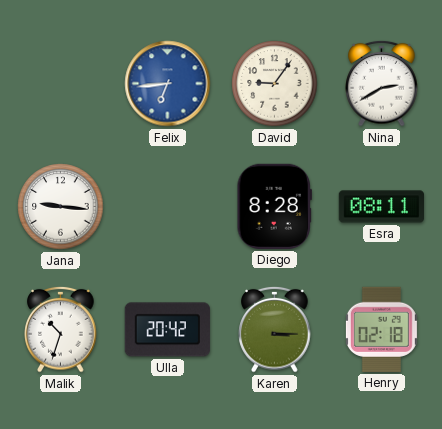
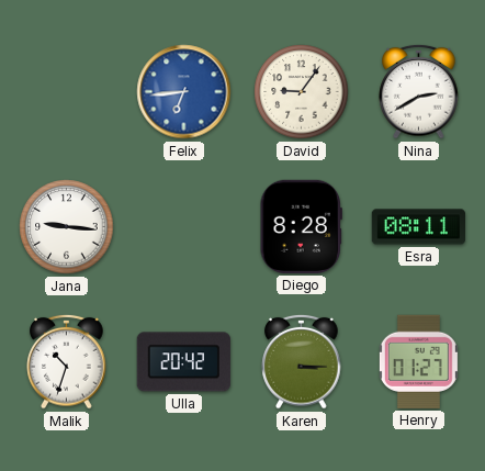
Henry: 02:18 -> 01:27
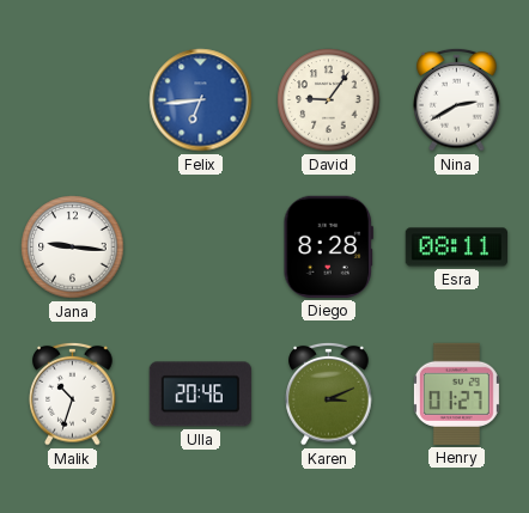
Ulla: 20:42 -> 20:46
Karen: 3:15 -> 3:11
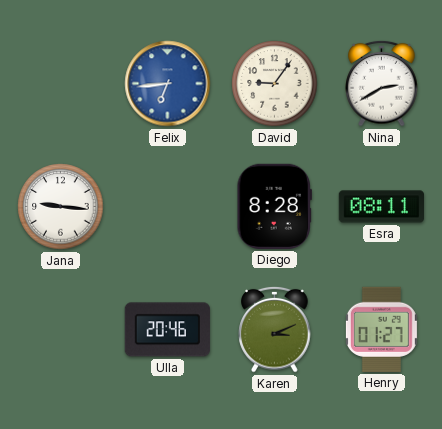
Malik: 10:33 -> none
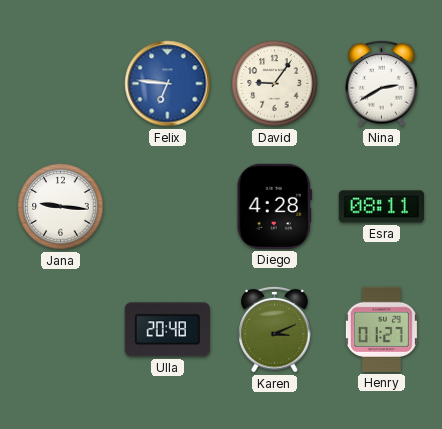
Felix: 6:44 -> 6:46
Diego: 8:28 -> 4:28
Ulla: 20:46 -> 20:48
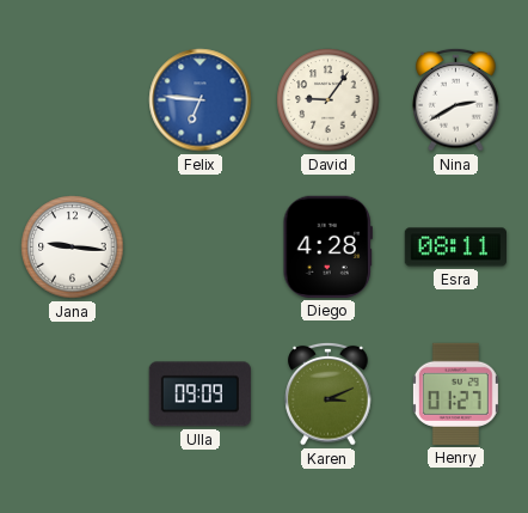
Ulla: 20:48 -> 09:09
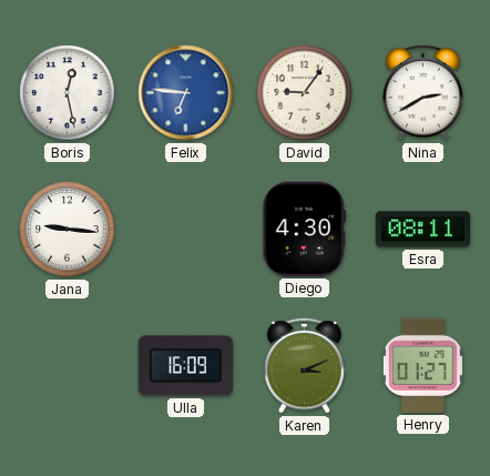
Boris: none -> 12:28
Diego: 4:28 -> 4:30
Ulla: 09:09 -> 16:09
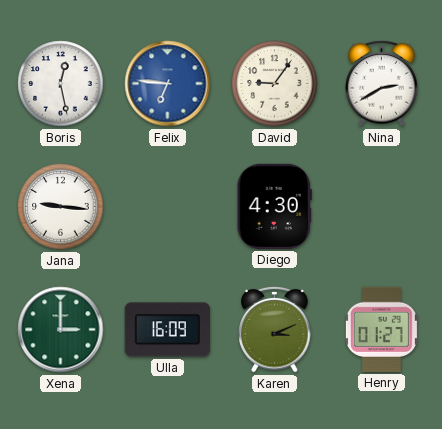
Esra: 08:11 -> none
Xena: none -> 3:00
